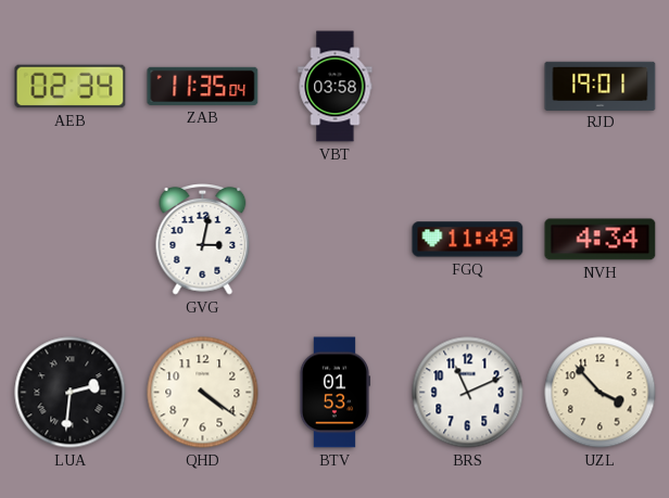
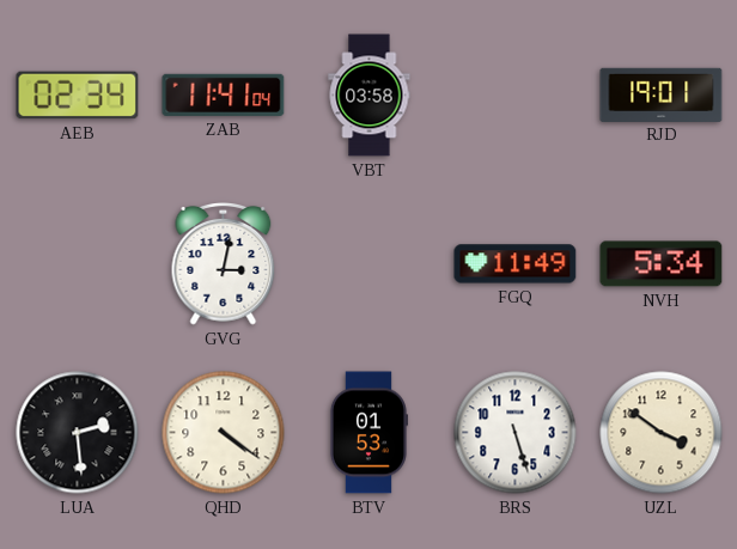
ZAB: 11:35 -> 11:41
NVH: 4:34 -> 5:34
LUA: 2:31 -> 2:29
BRS: 11:11 -> 5:27
UZL: 3:53 -> 3:51
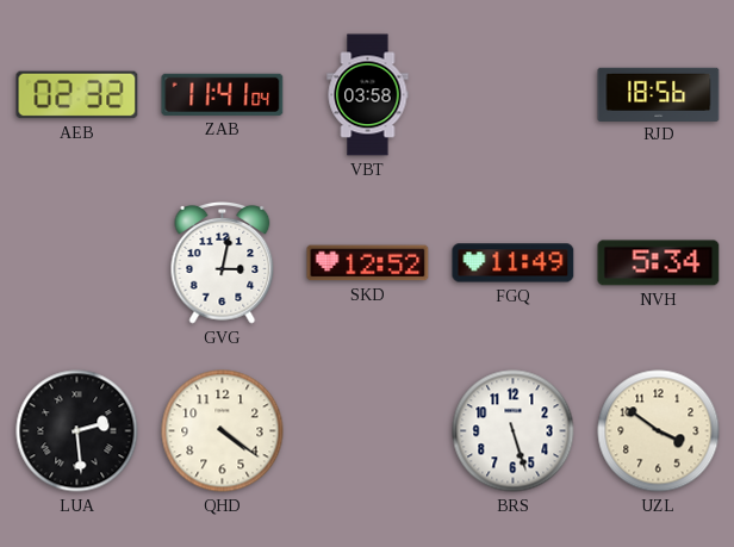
AEB: 02:34 -> 02:32
RJD: 19:01 -> 18:56
SKD: none -> 12:52
BTV: 01:53 -> none
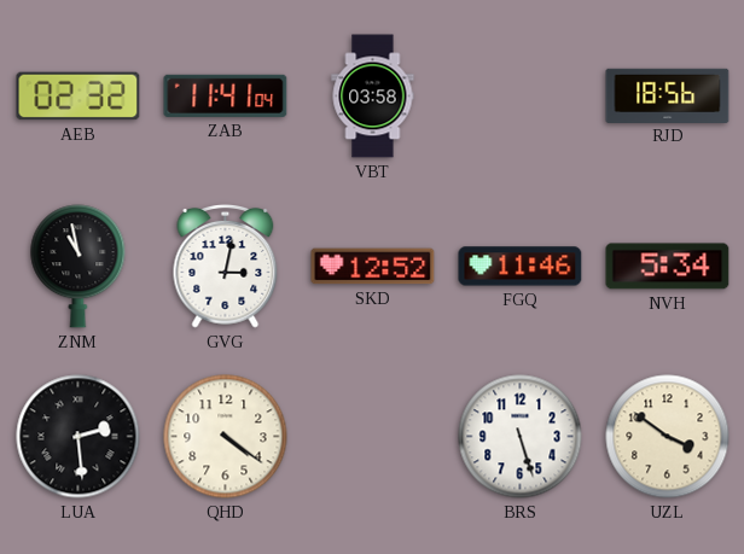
ZNM: none -> 10:58
FGQ: 11:49 -> 11:46
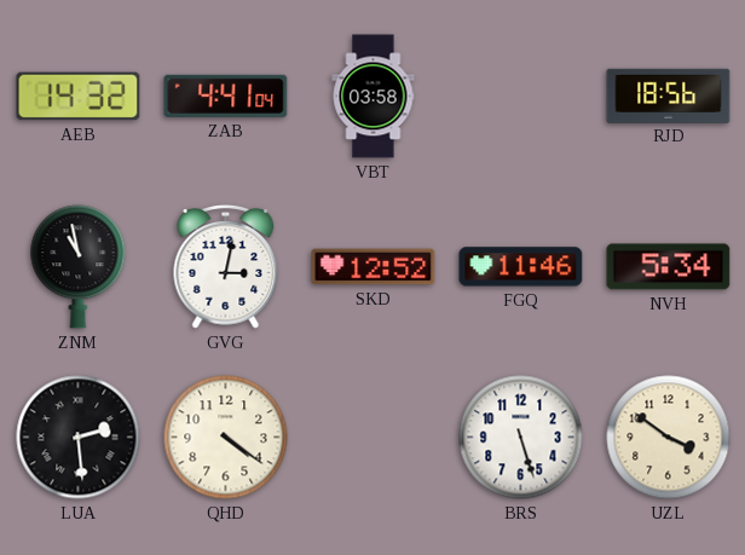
AEB: 02:32 -> 14:32
ZAB: 11:41 -> 4:41
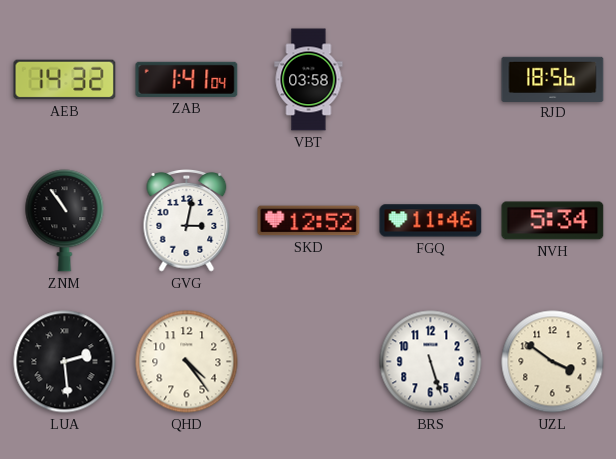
ZAB: 4:41 -> 1:41
ZNM: 10:58 -> 10:54
QHD: 4:21 -> 4:24
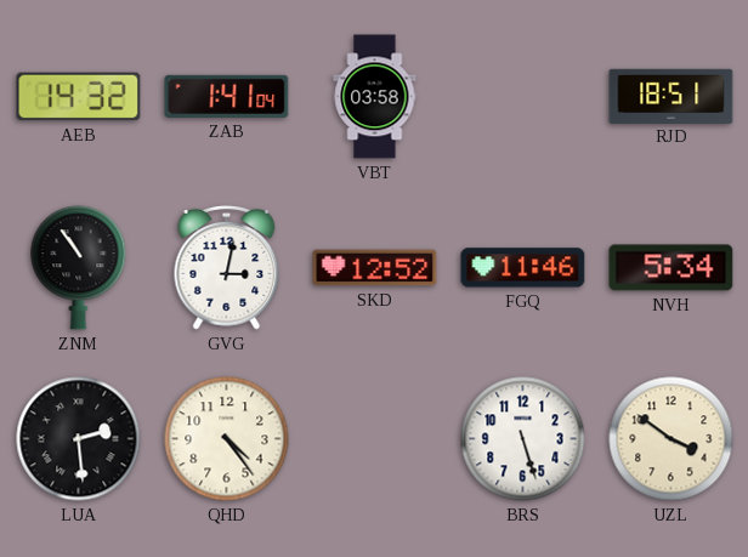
RJD: 18:56 -> 18:51
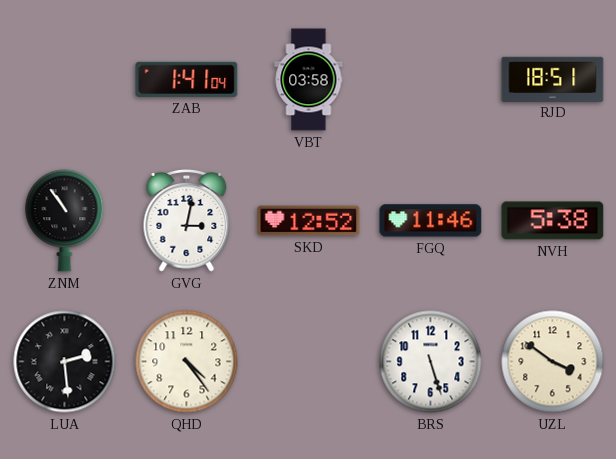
AEB: 14:32 -> none
NVH: 5:34 -> 5:38
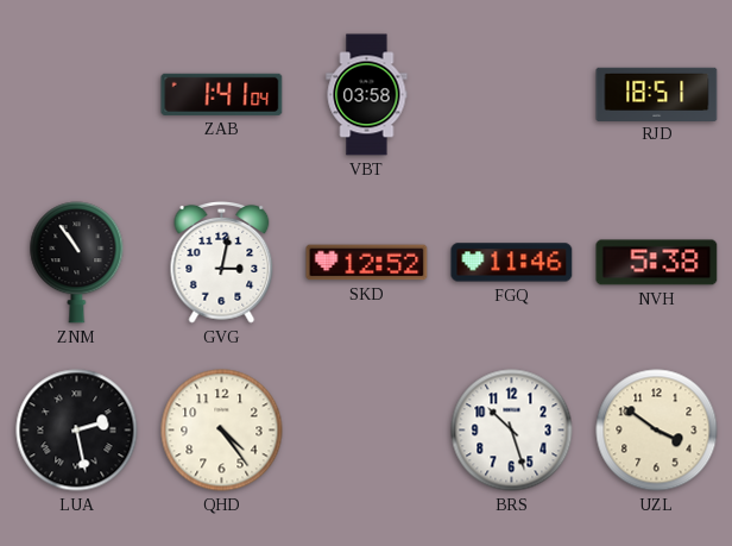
LUA: 2:29 -> 2:28
BRS: 5:27 -> 10:27
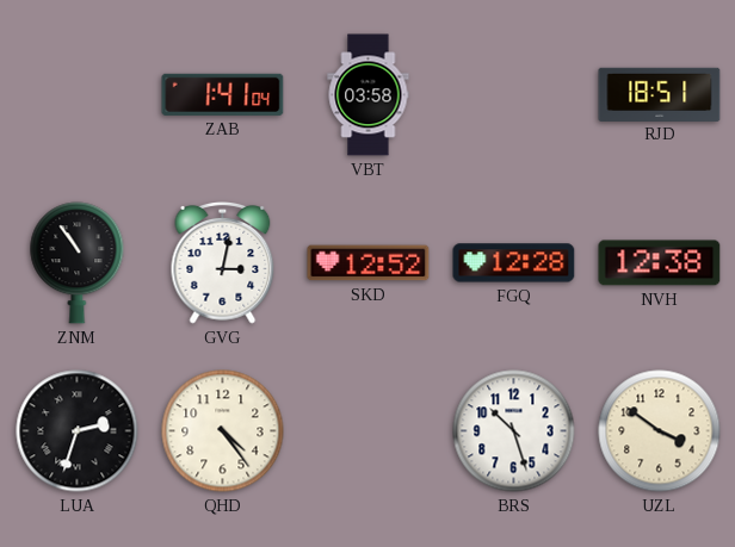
FGQ: 11:46 -> 12:28
NVH: 5:38 -> 12:38
LUA: 2:28 -> 2:33
